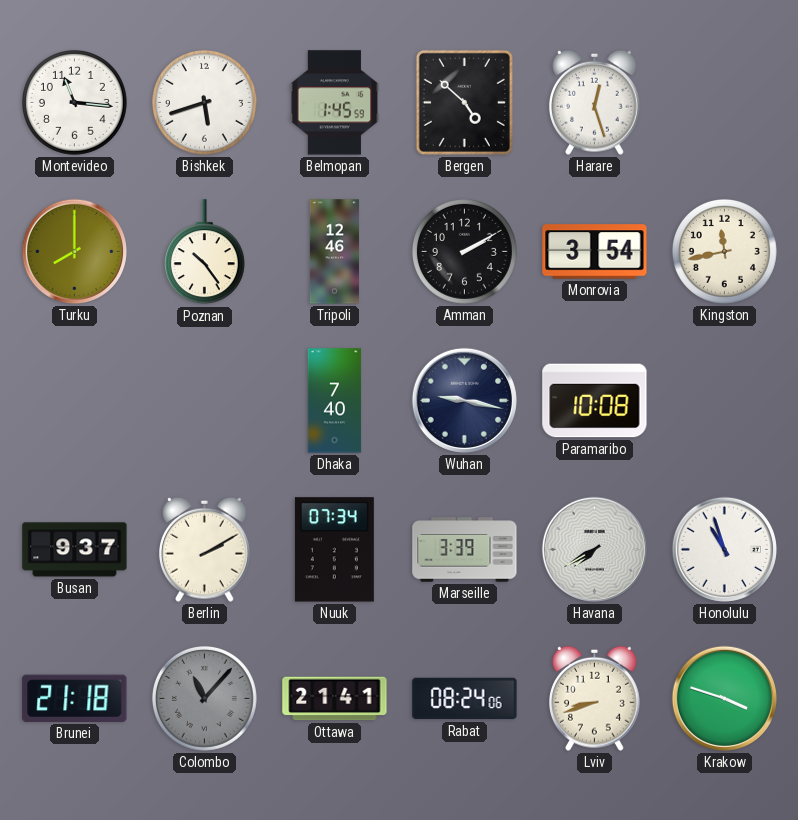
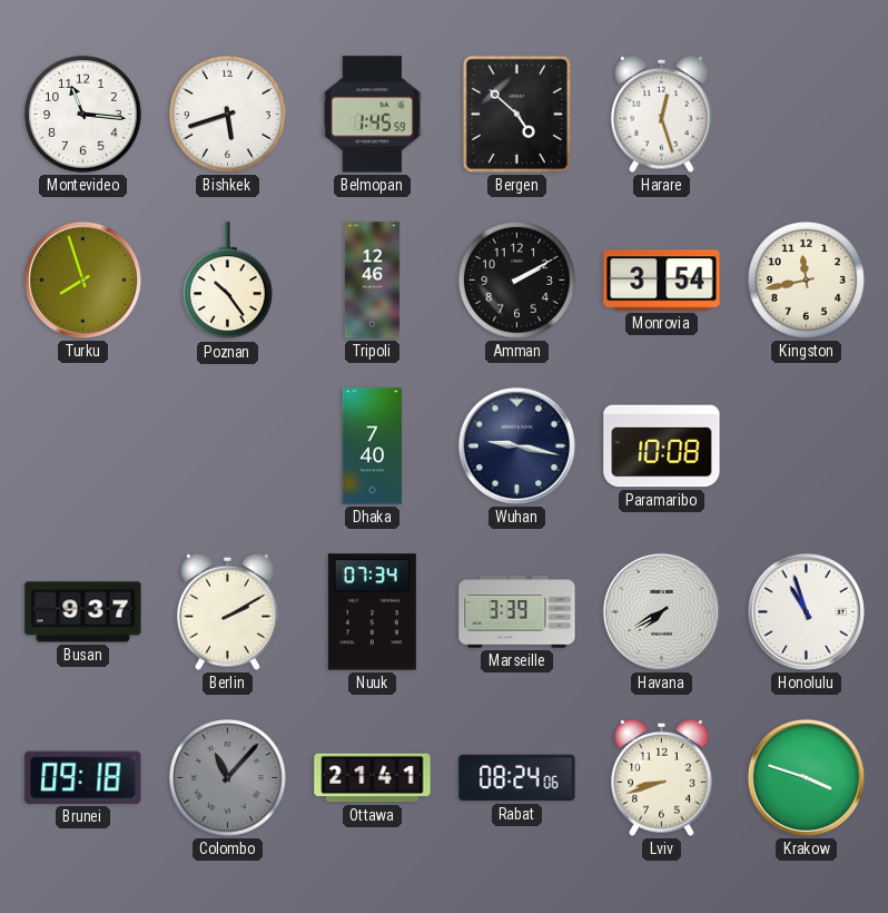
Turku: 8:00 -> 7:57
Brunei: 21:18 -> 09:18
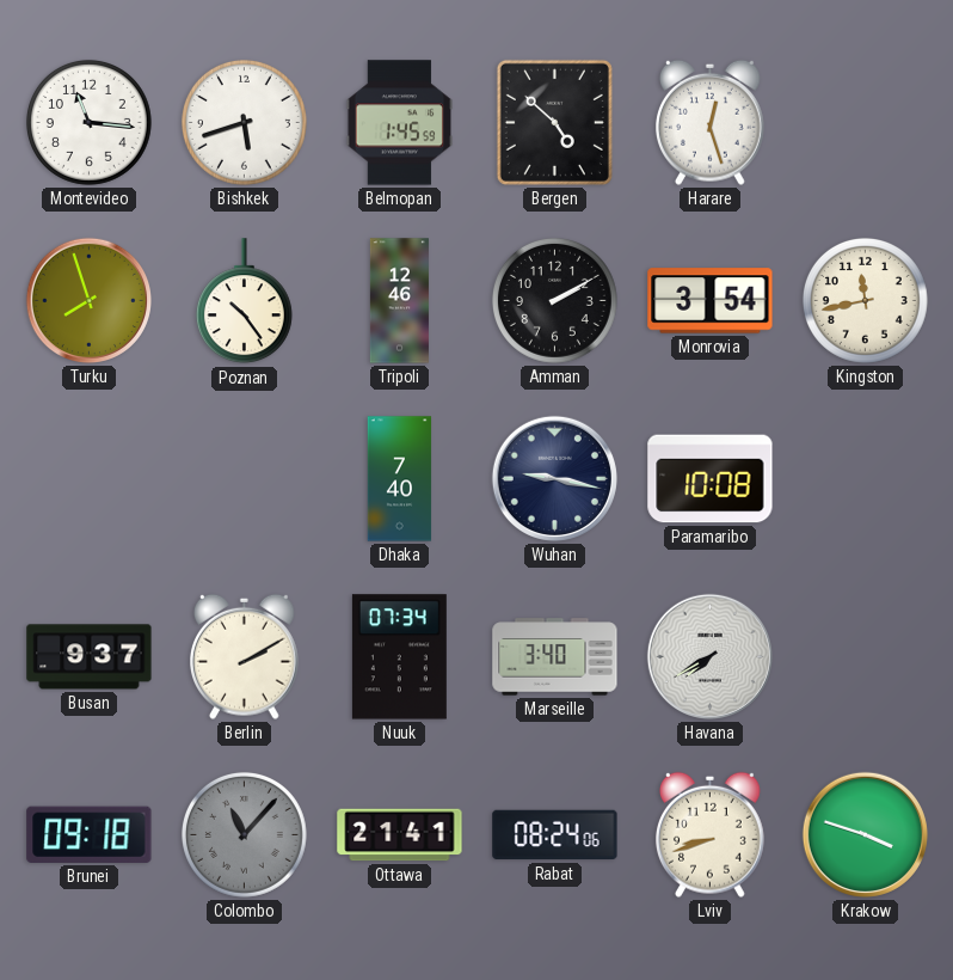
Marseille: 3:39 -> 3:40
Honolulu: 10:57 -> none
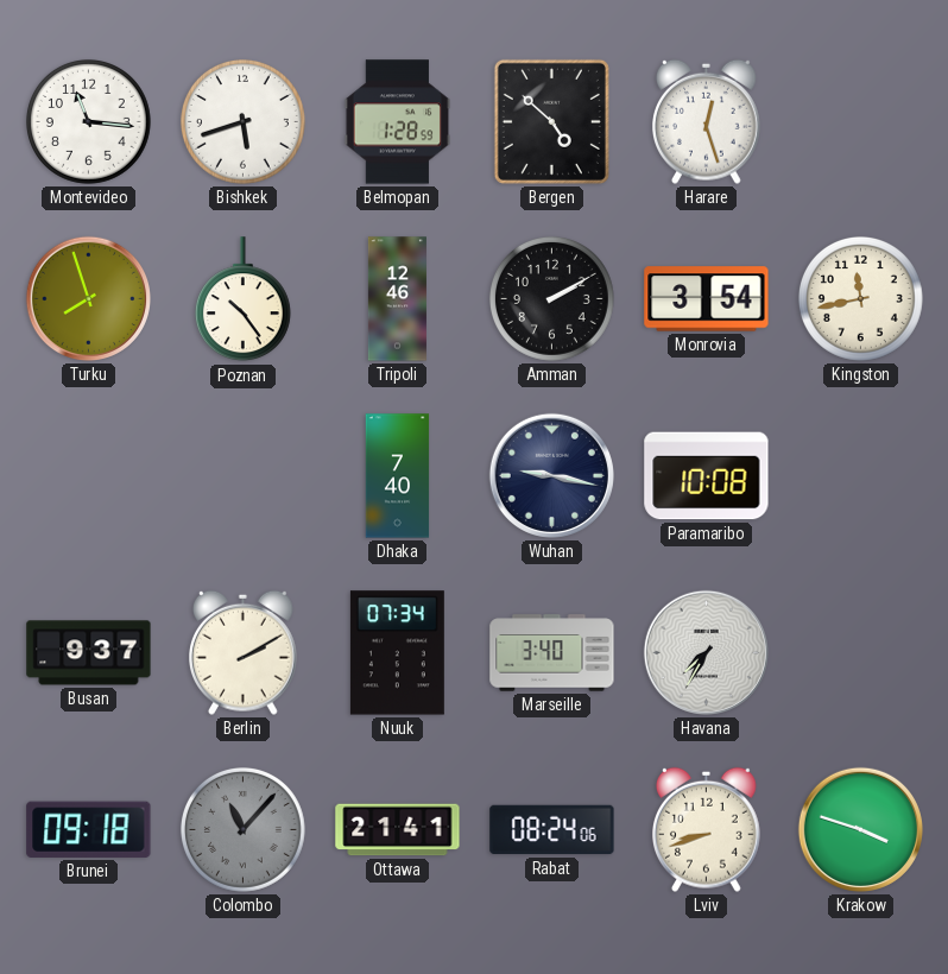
Belmopan: 1:45 -> 1:28
Havana: 7:40 -> 7:35
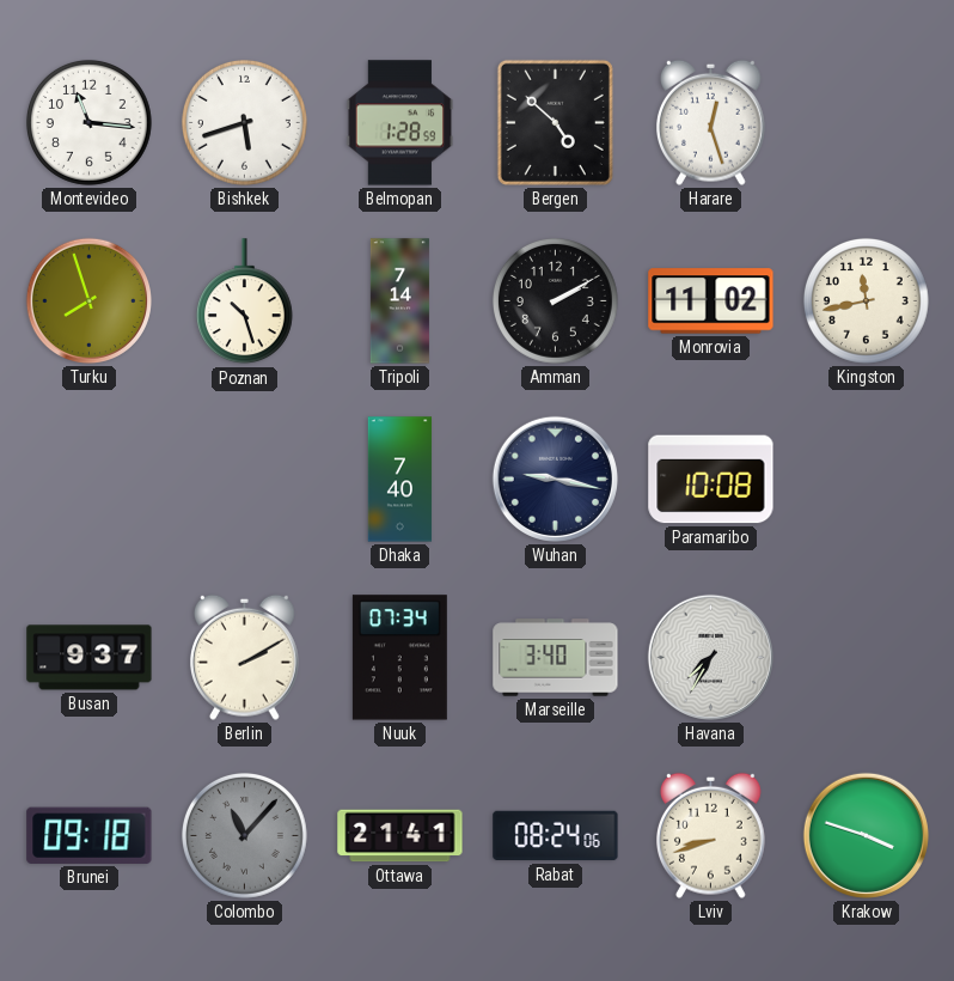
Poznan: 10:24 -> 10:27
Tripoli: 12:46 -> 7:14
Monrovia: 3:54 -> 11:02
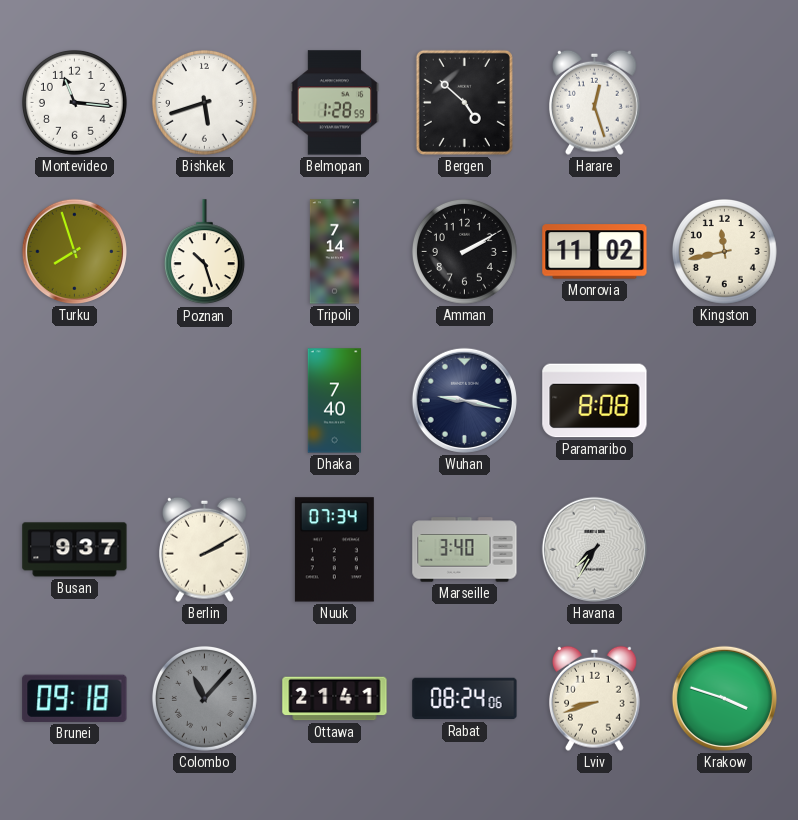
Paramaribo: 10:08 -> 8:08
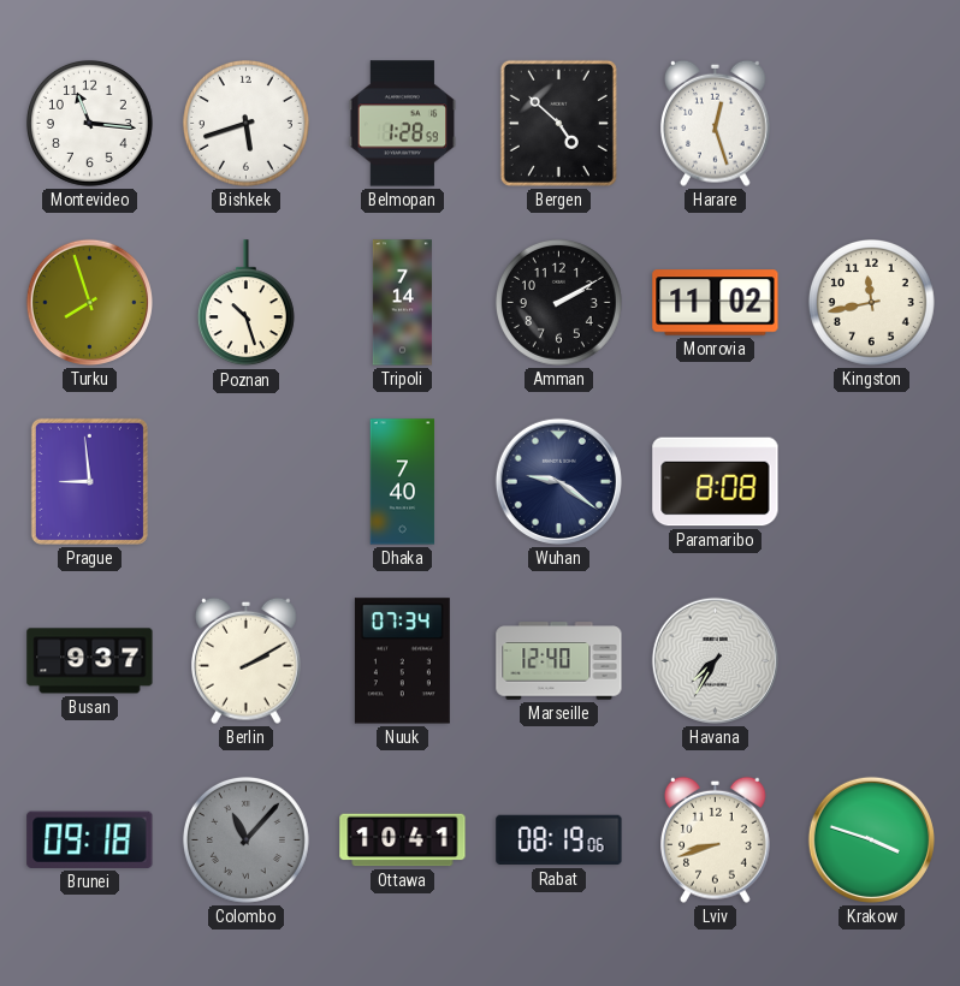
Prague: none -> 8:59
Wuhan: 9:17 -> 9:21
Marseille: 3:40 -> 12:40
Ottawa: 21:41 -> 10:41
Rabat: 08:24 -> 08:19
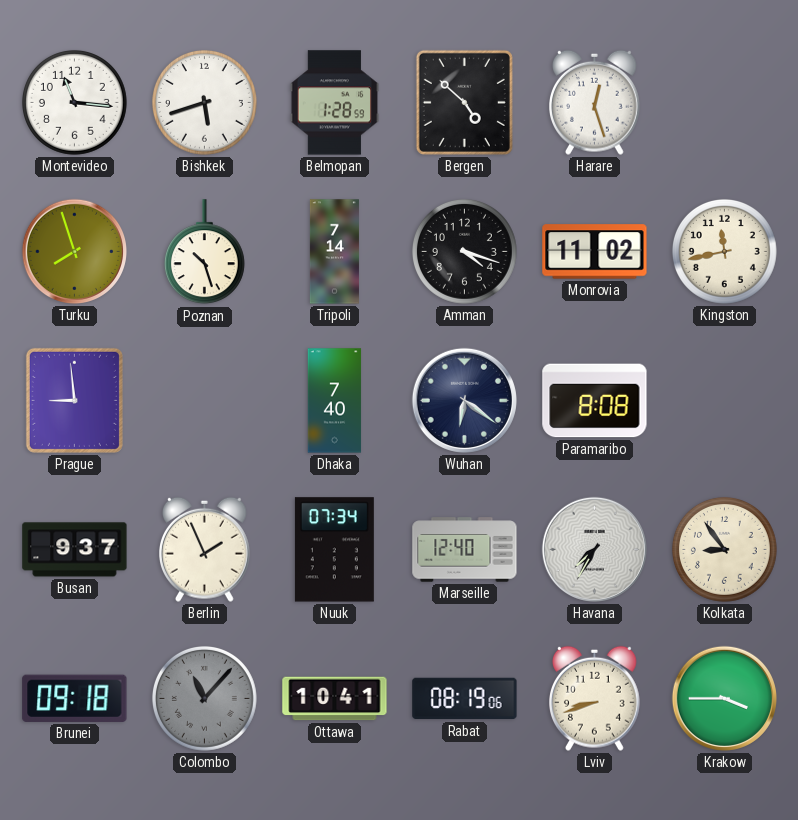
Amman: 2:10 -> 4:18
Wuhan: 9:21 -> 6:21
Berlin: 2:10 -> 1:56
Kolkata: none -> 8:54
Krakow: 3:48 -> 3:45
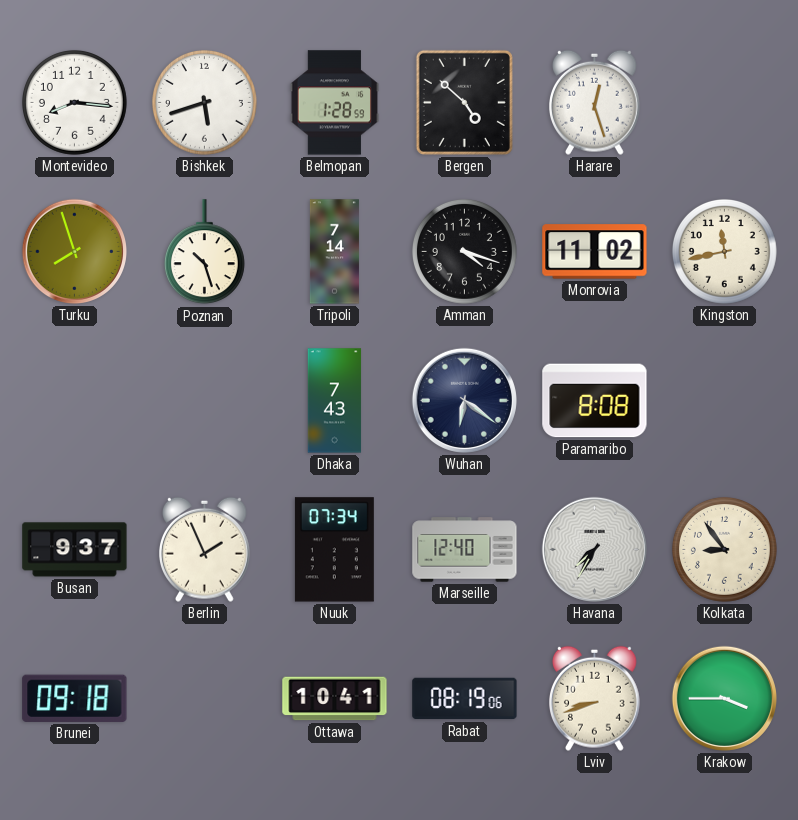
Montevideo: 11:16 -> 8:16
Prague: 8:59 -> none
Dhaka: 7:40 -> 7:43
Colombo: 11:07 -> none
